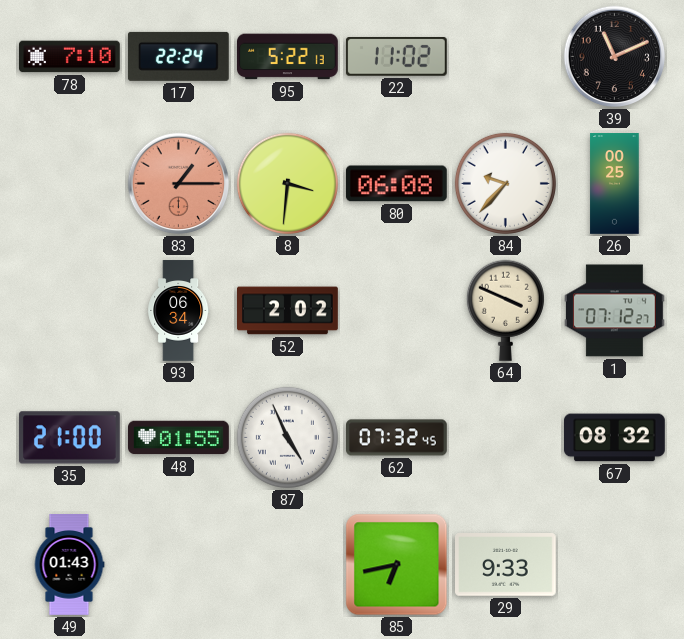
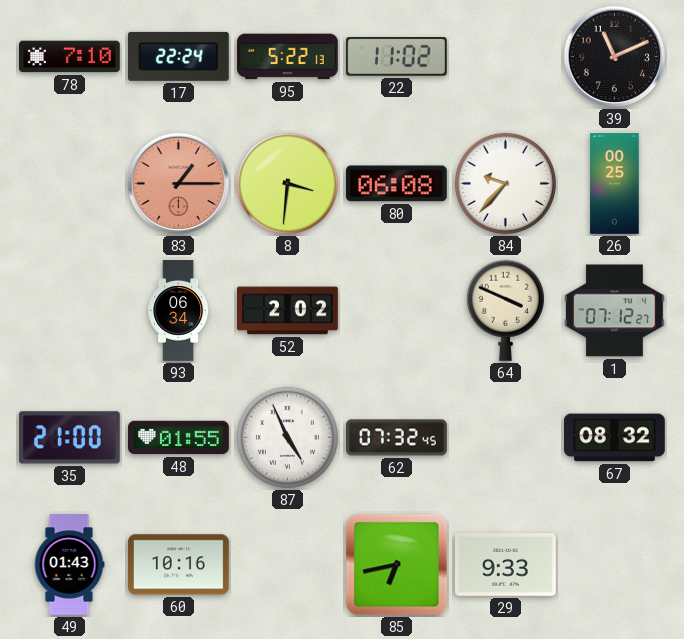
60: none -> 10:16
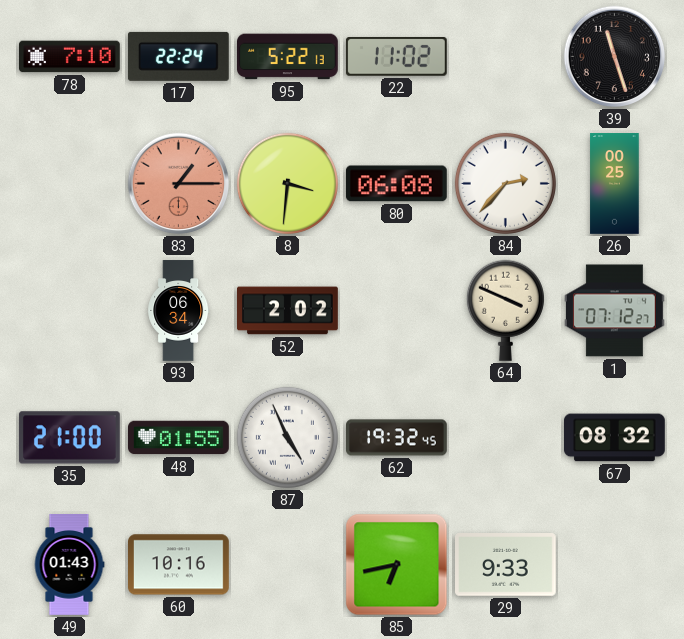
39: 11:11 -> 11:27
84: 9:37 -> 2:37
62: 07:32 -> 19:32
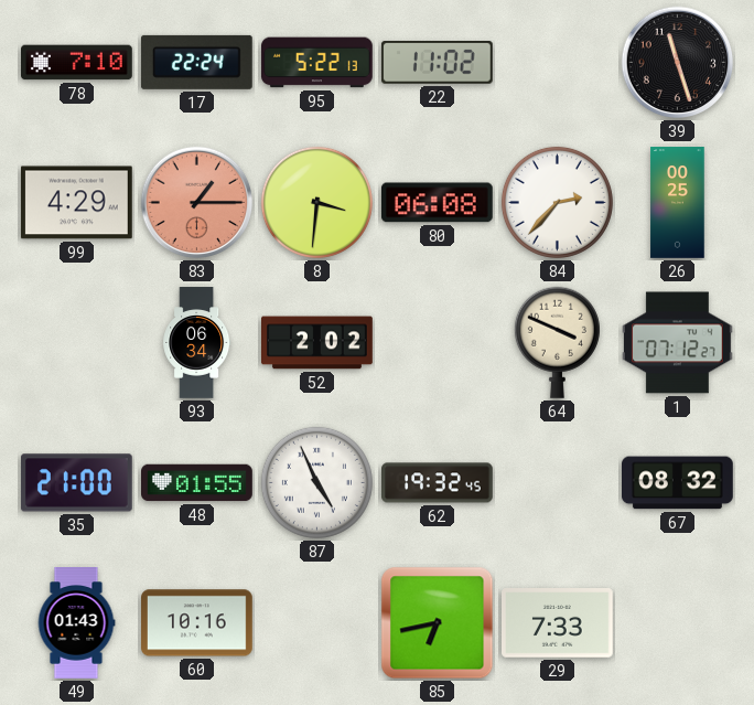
99: none -> 4:29
29: 9:33 -> 7:33
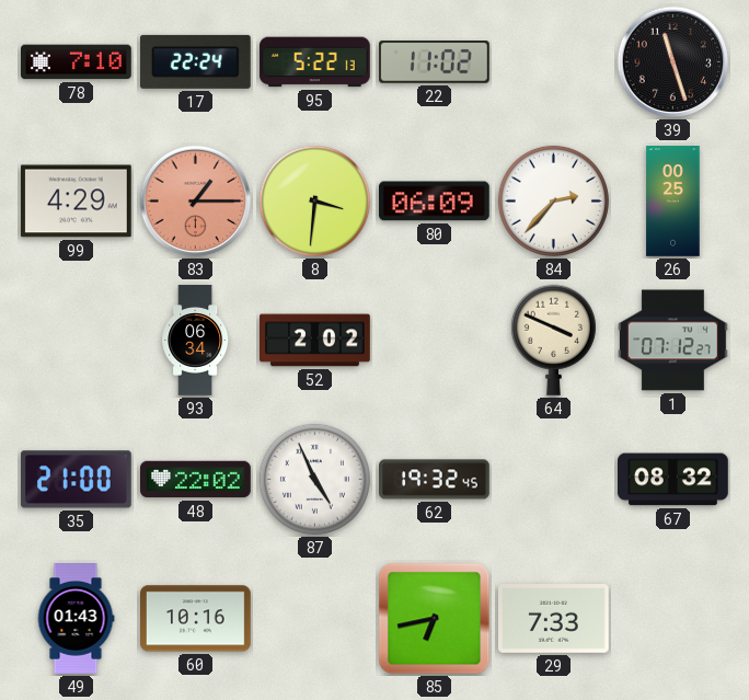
80: 06:08 -> 06:09
48: 01:55 -> 22:02
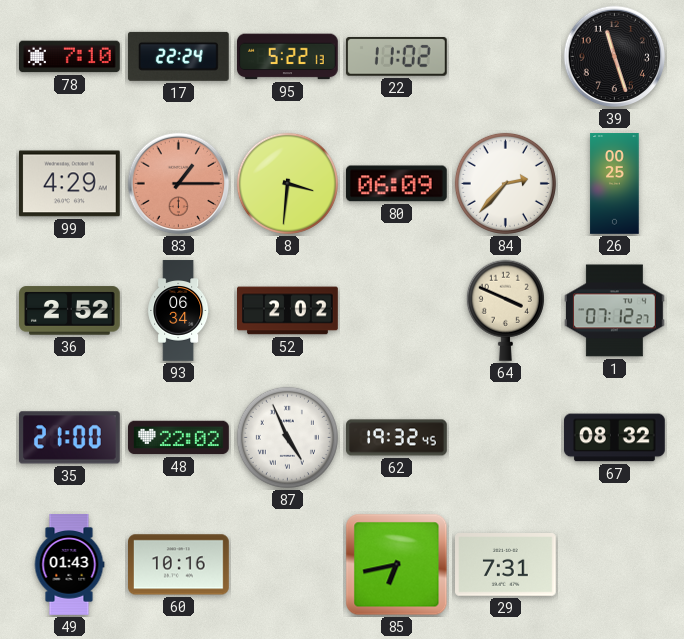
36: none -> 2:52
29: 7:33 -> 7:31
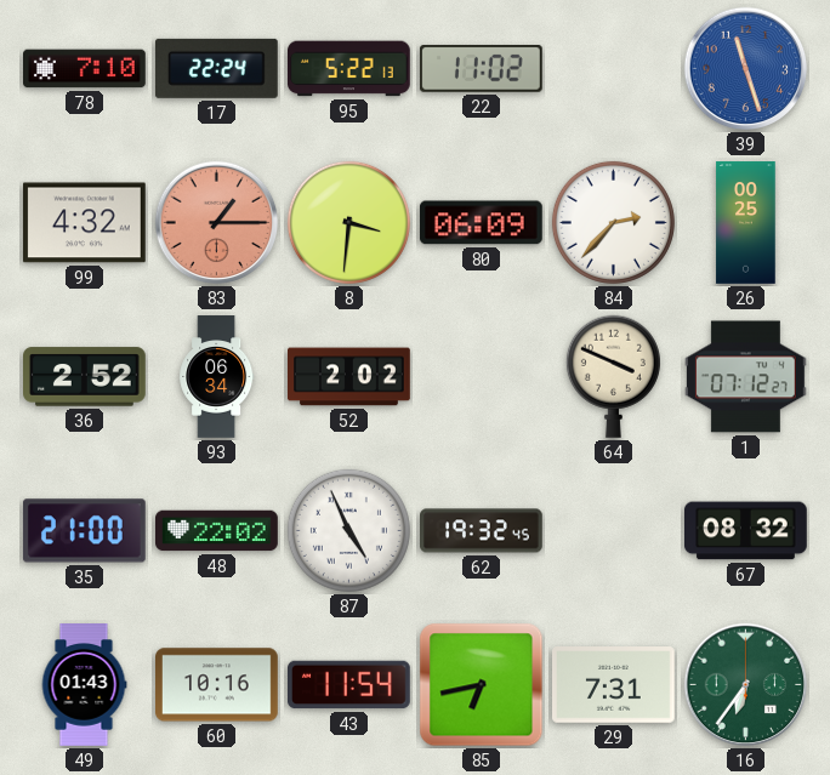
39 dial: black -> blue
99: 4:29 -> 4:32
43: none -> 11:54
16: none -> 6:36
